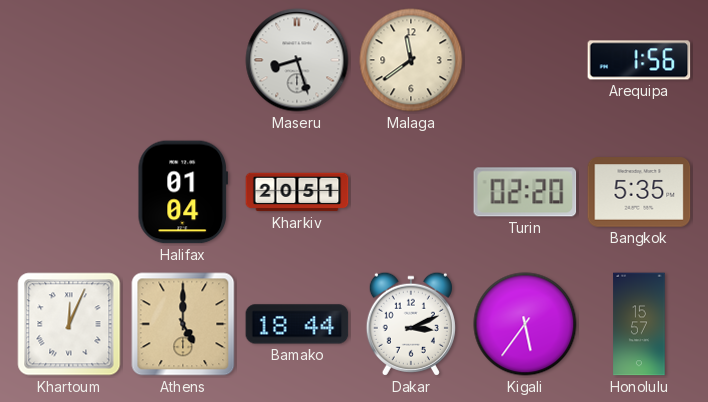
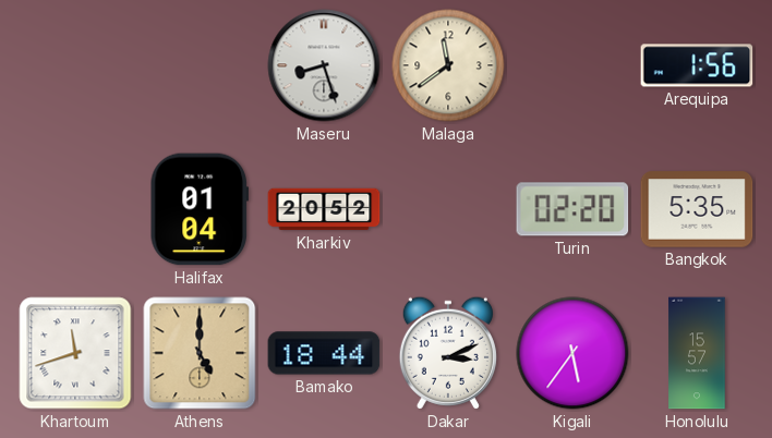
Kharkiv: 20:51 -> 20:52
Khartoum: 12:04 -> 11:42
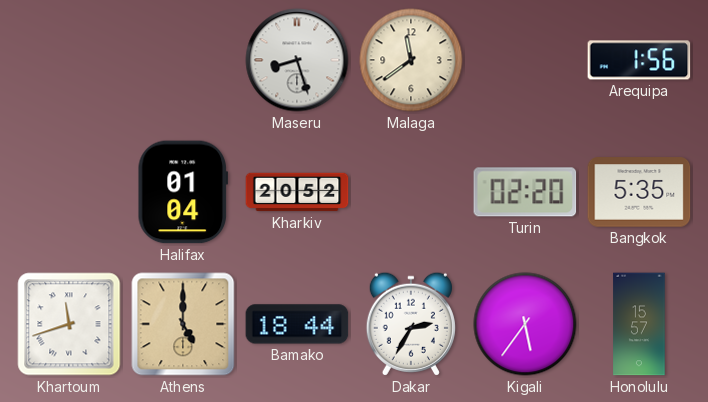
Dakar: 3:11 -> 2:35
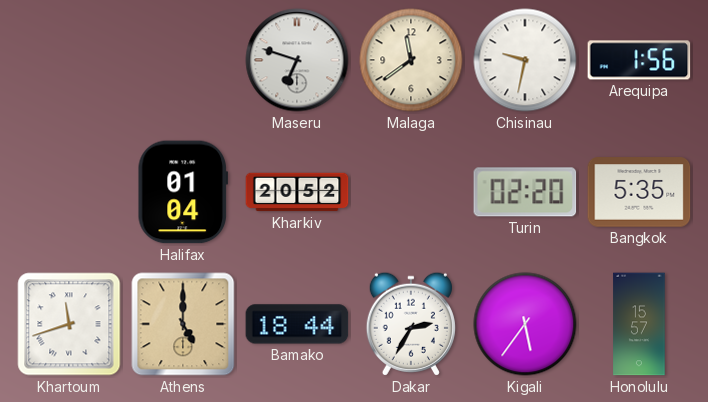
Maseru: 8:27 -> 6:48
Chisinau: none -> 9:32
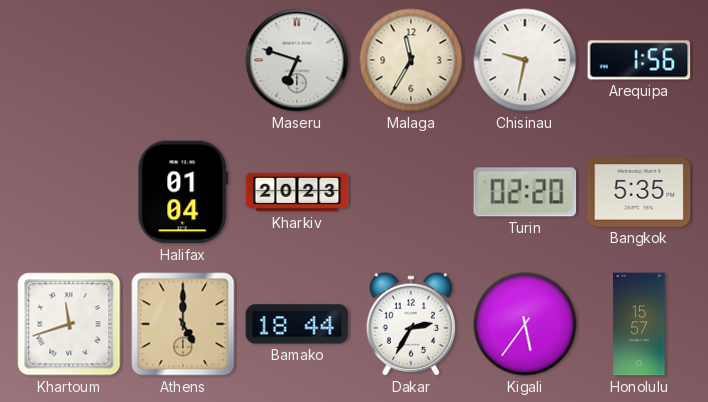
Malaga: 11:39 -> 11:35
Kharkiv: 20:52 -> 20:23
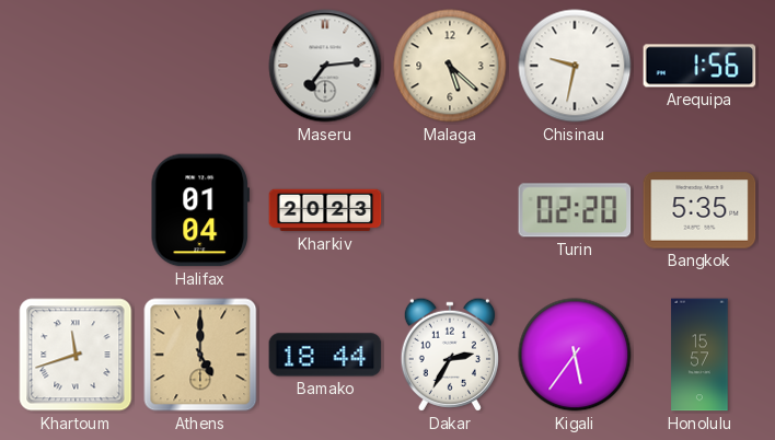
Maseru: 6:48 -> 7:14
Malaga: 11:35 -> 5:22
